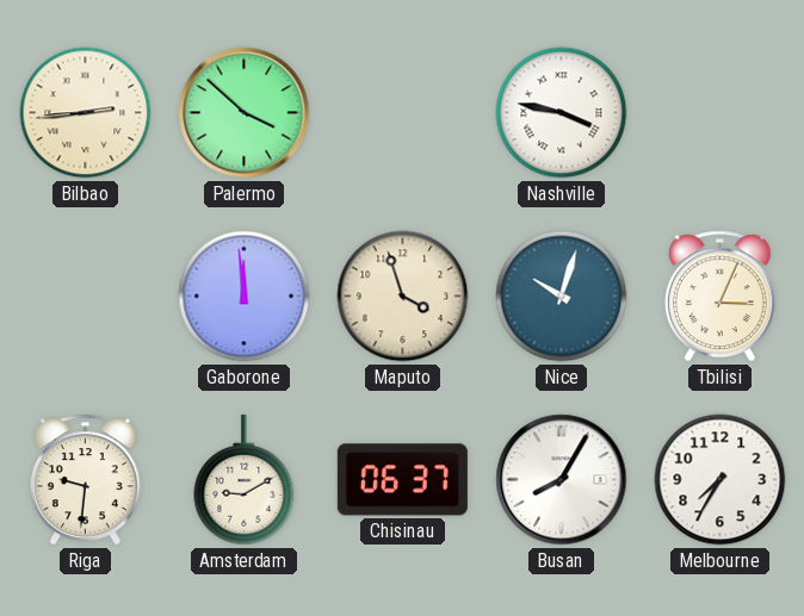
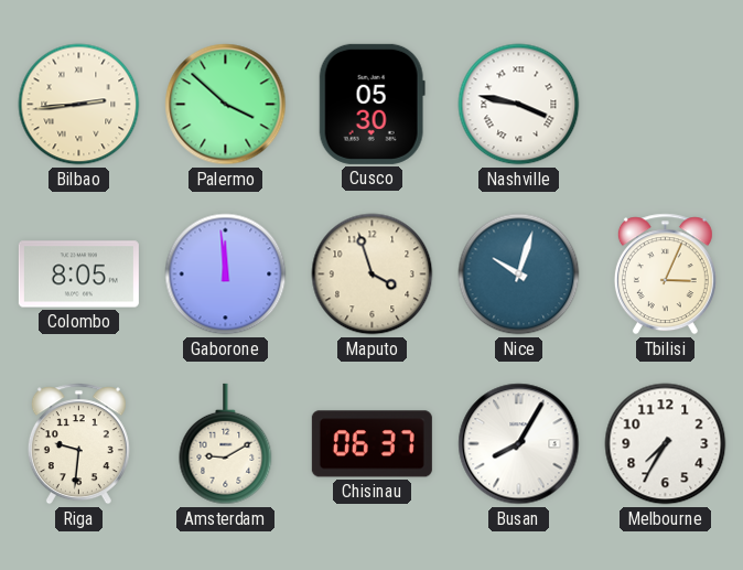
Cusco: none -> 05:30
Colombo: none -> 8:05
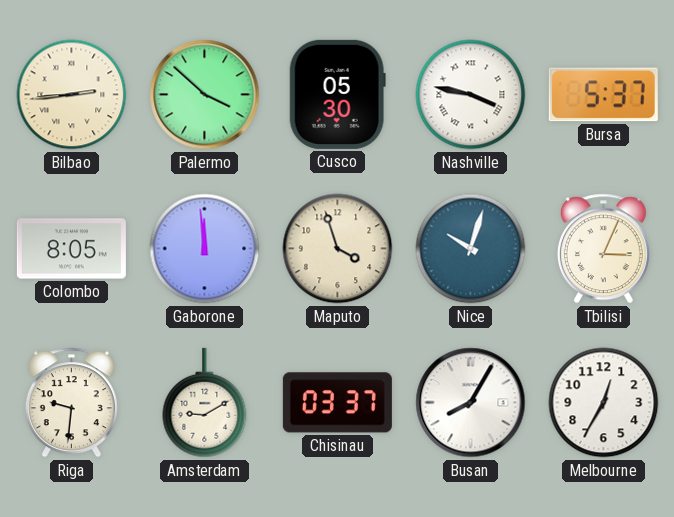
Bursa: none -> 5:37
Chisinau: 06:37 -> 03:37
Melbourne: 7:35 -> 12:35
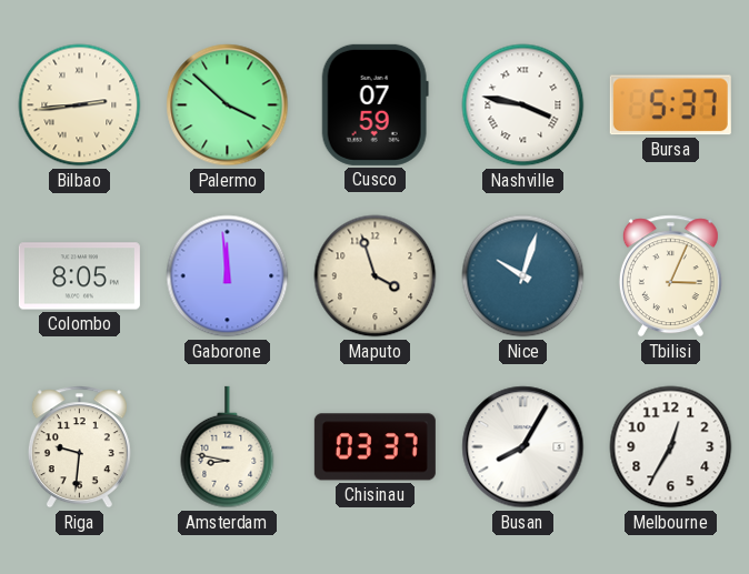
Cusco: 05:30 -> 07:59
Amsterdam: 9:10 -> 8:47
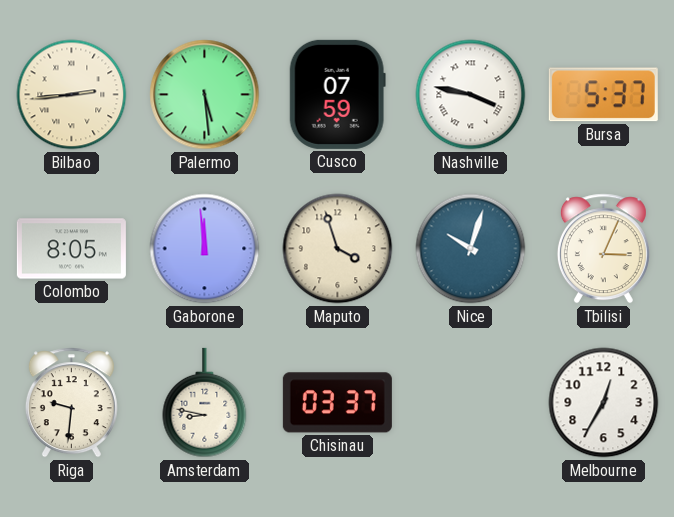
Palermo: 3:52 -> 5:29
Busan: 8:05 -> none
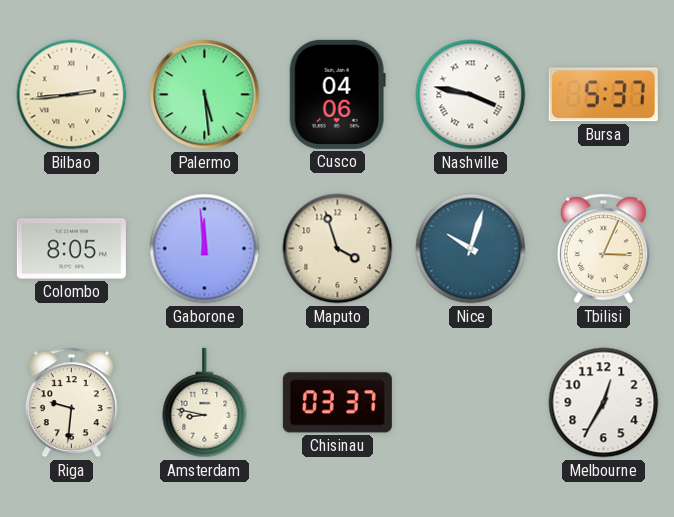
Cusco: 07:59 -> 04:06
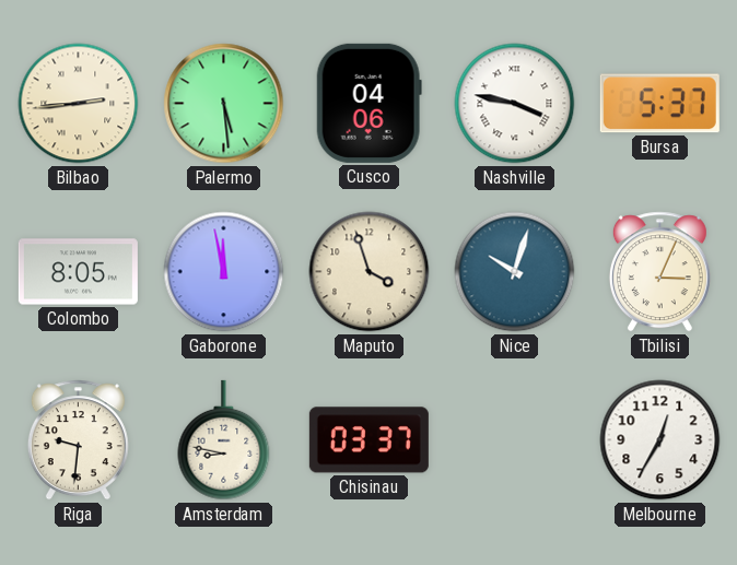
Gaborone: 11:59 -> 11:58
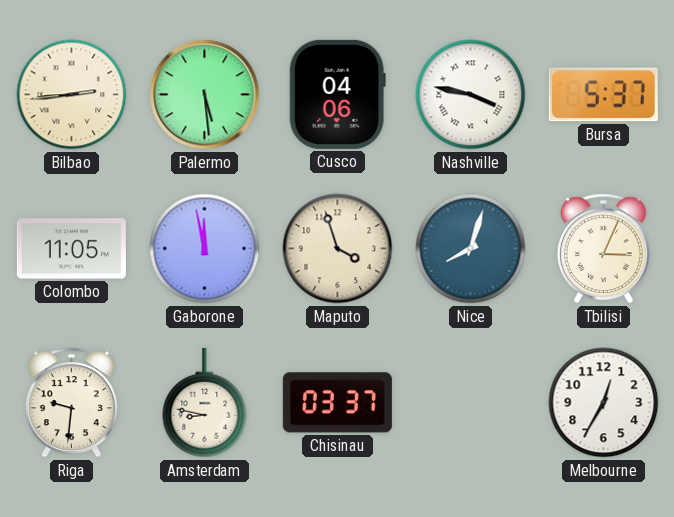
Colombo: 8:05 -> 11:05
Nice: 10:03 -> 8:03
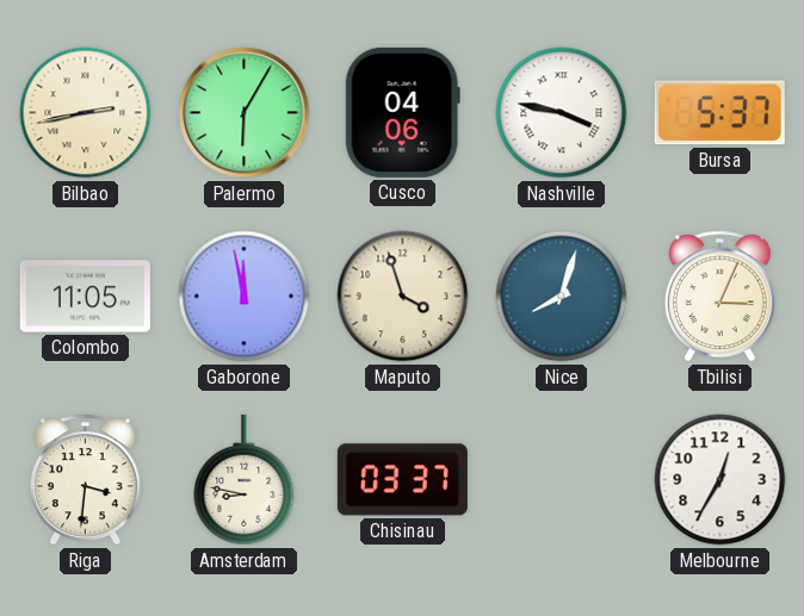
Bilbao: 2:44 -> 2:43
Palermo: 5:29 -> 6:05
Riga: 9:31 -> 3:31
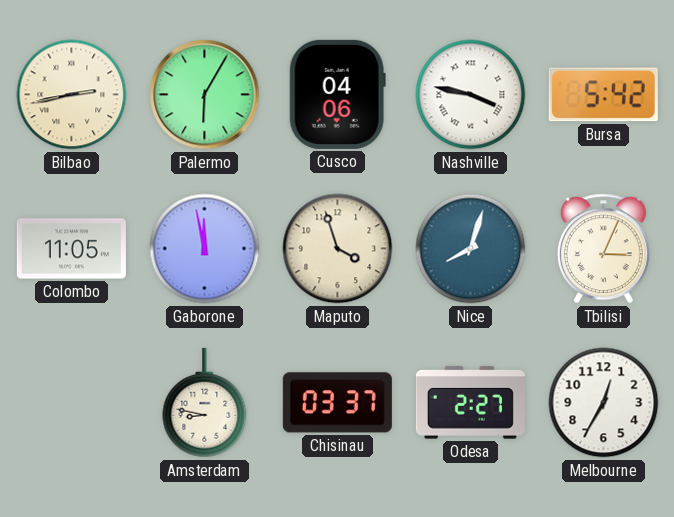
Bursa: 5:37 -> 5:42
Riga: 3:31 -> none
Odesa: none -> 2:27
